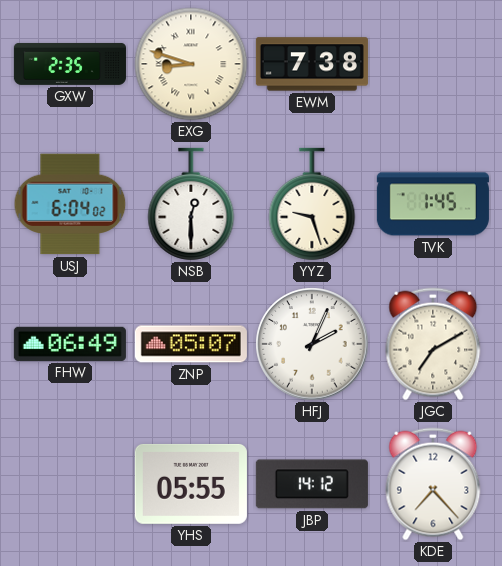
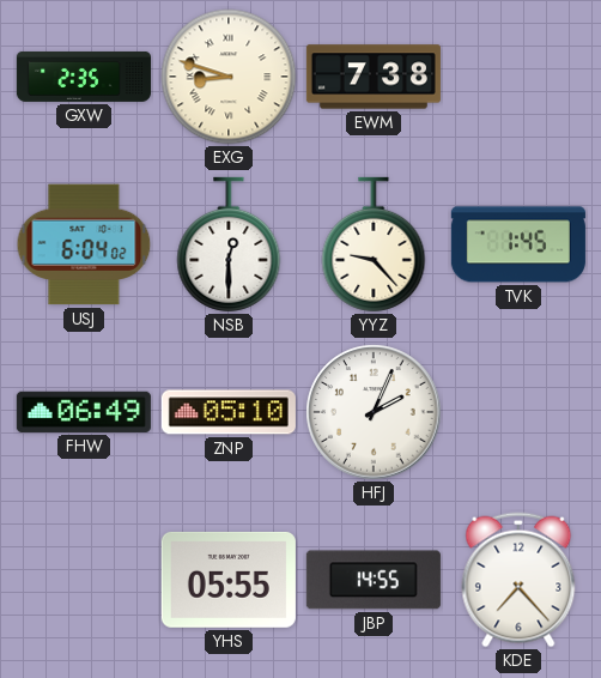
YYZ: 9:27 -> 9:23
ZNP: 05:07 -> 05:10
JGC: 7:10 -> none
JBP: 14:12 -> 14:55
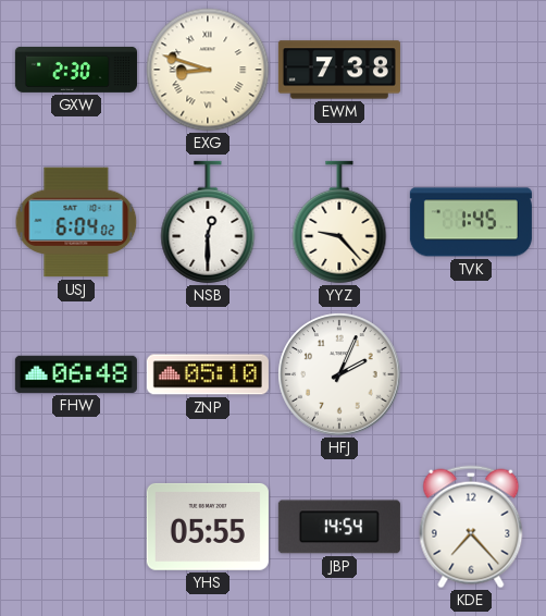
GXW: 2:35 -> 2:30
FHW: 06:49 -> 06:48
JBP: 14:55 -> 14:54
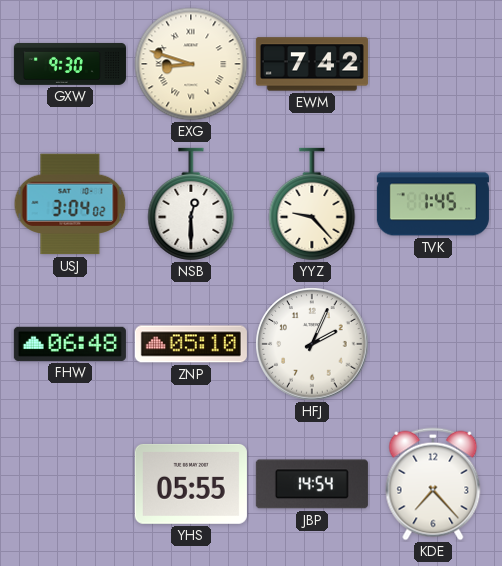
GXW: 2:30 -> 9:30
EWM: 7:38 -> 7:42
USJ: 6:04 -> 3:04
